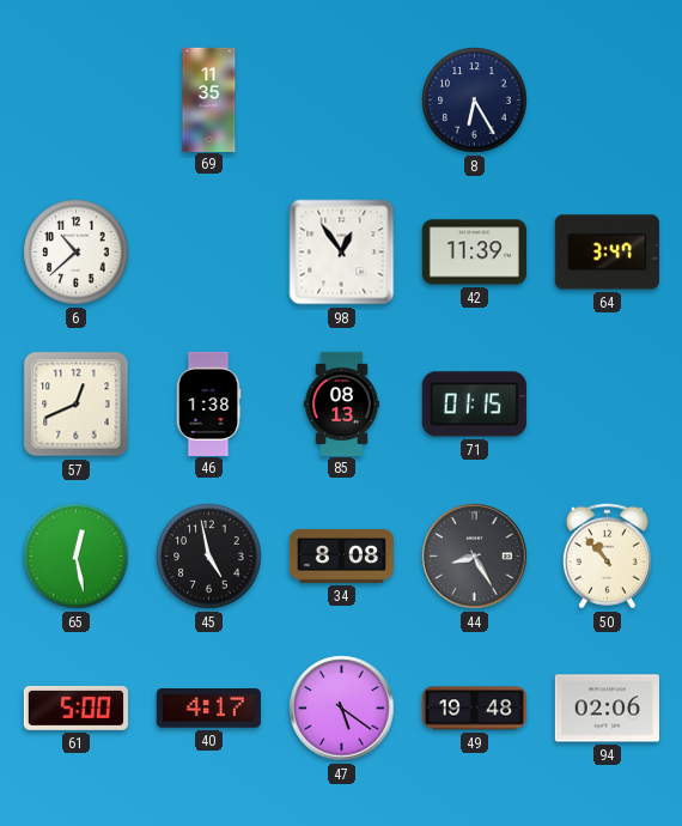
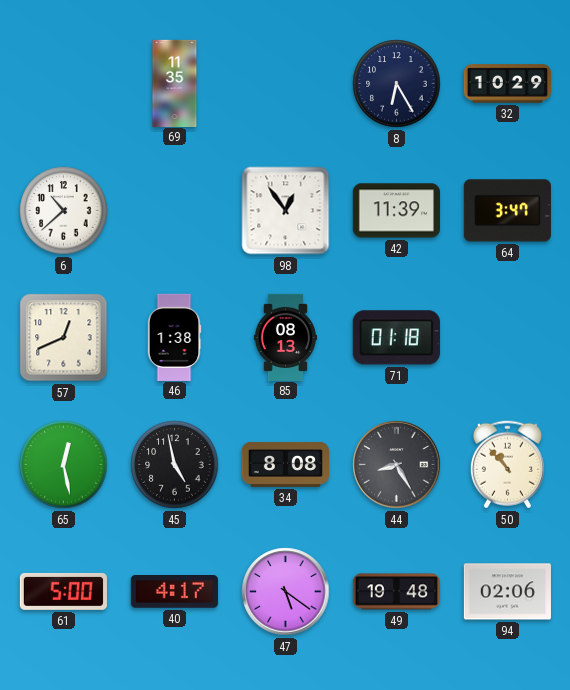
32: none -> 10:29
71: 01:15 -> 01:18
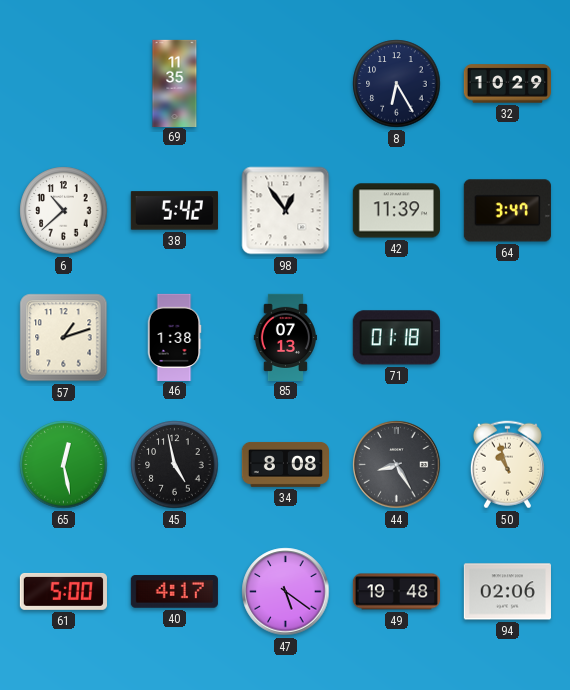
38: none -> 5:42
57: 12:41 -> 1:12
85: 08:13 -> 07:13
50: 10:53 -> 10:57
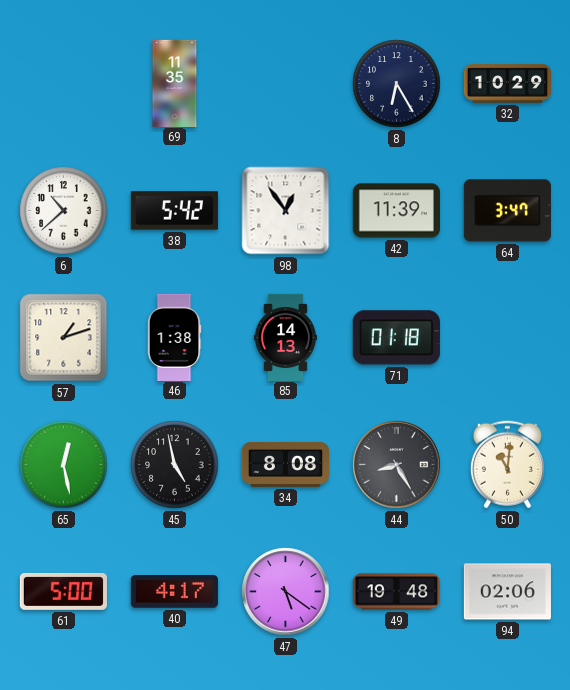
85: 07:13 -> 14:13
50: 10:57 -> 11:01
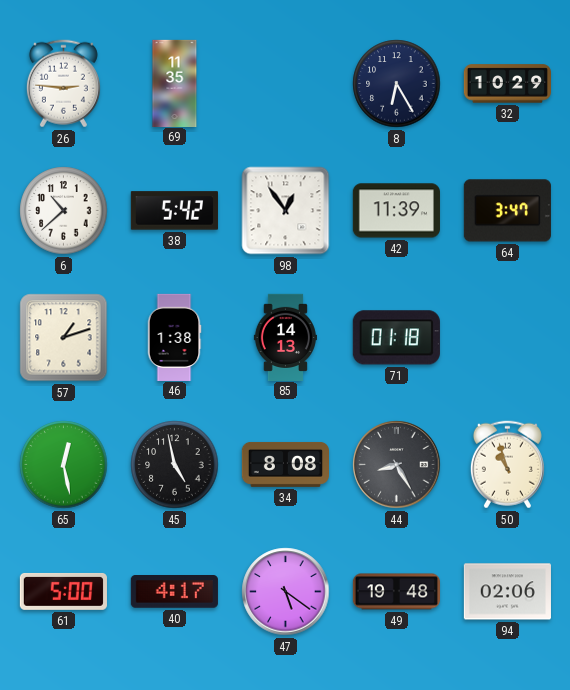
26: none -> 2:46
50: 11:01 -> 10:57
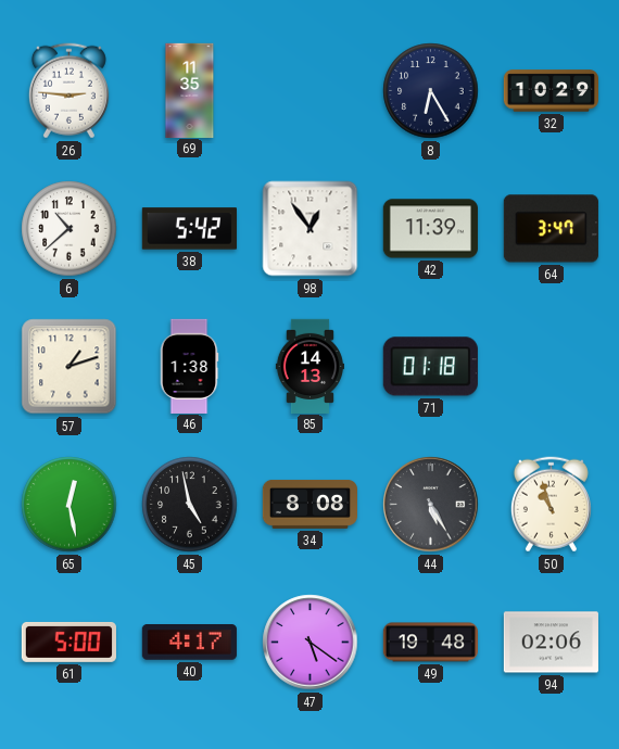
44: 8:25 -> 5:25
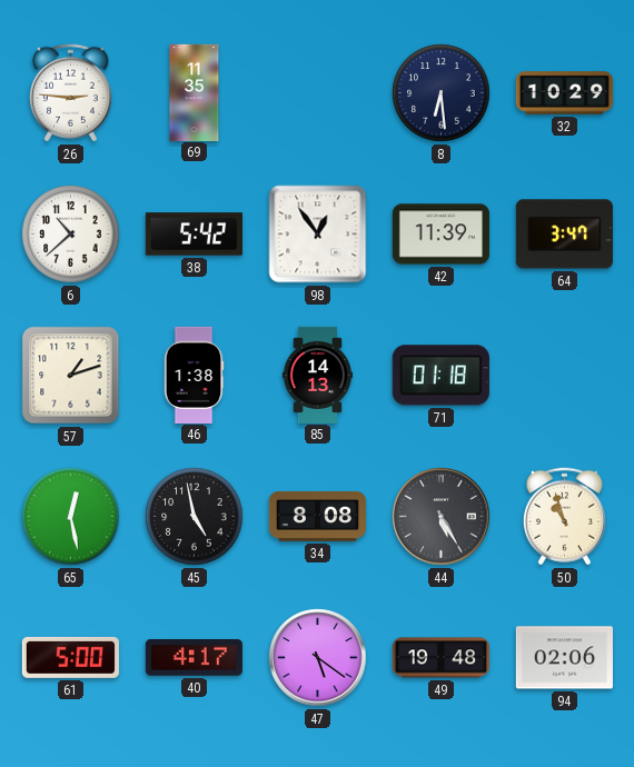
8: 6:25 -> 6:29
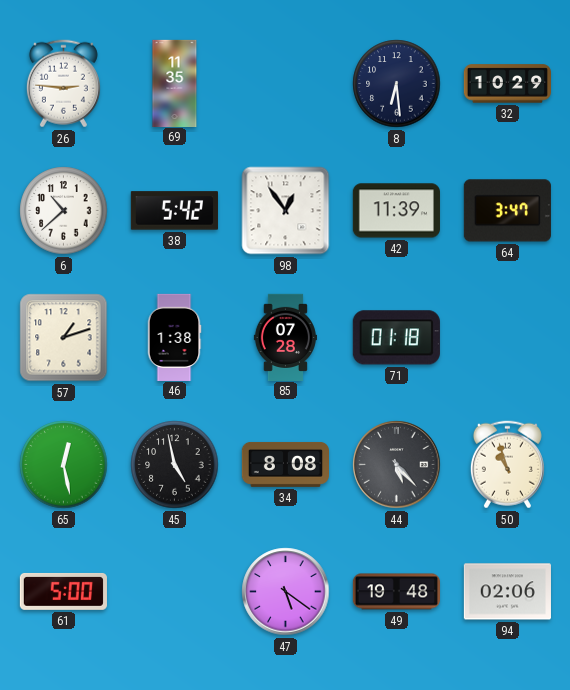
85: 14:13 -> 07:28
44: 5:25 -> 5:23
40: 4:17 -> none
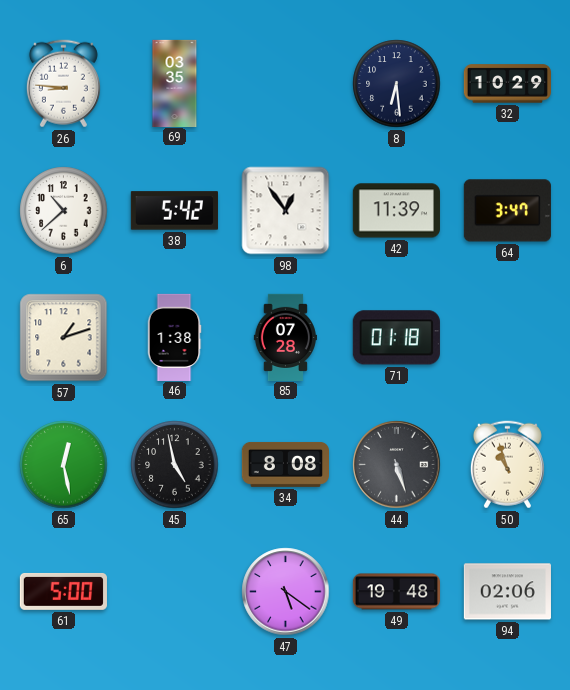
26: 2:46 -> 8:46
69: 11:35 -> 03:35
44: 5:23 -> 5:27
